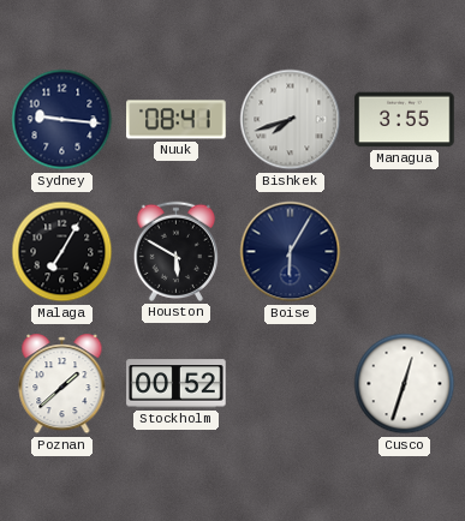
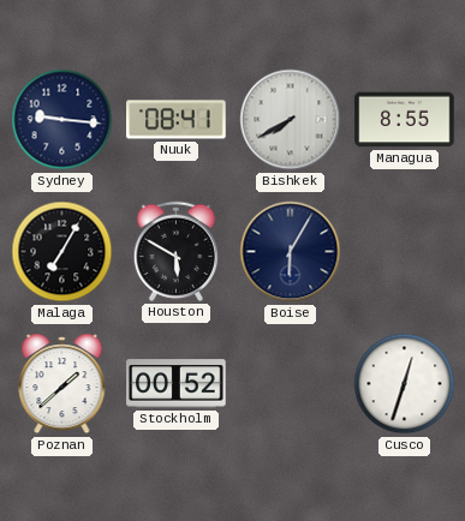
Bishkek: 7:42 -> 7:40
Managua: 3:55 -> 8:55
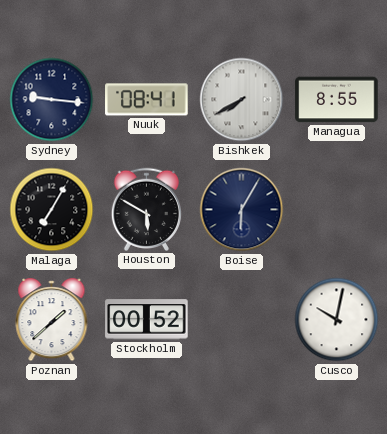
Cusco: 12:33 -> 10:02
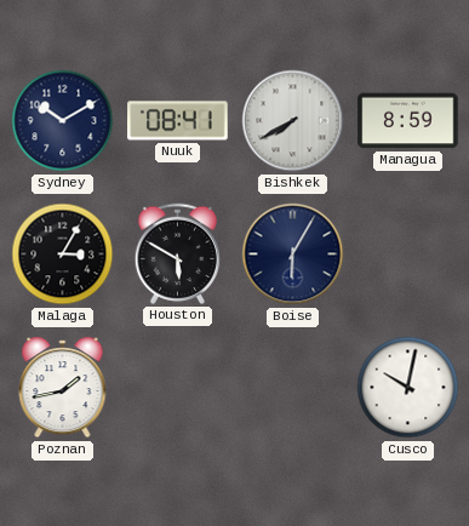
Sydney: 9:16 -> 10:10
Managua: 8:55 -> 8:59
Malaga: 7:05 -> 3:05
Poznan: 1:38 -> 1:43
Stockholm: 00:52 -> none
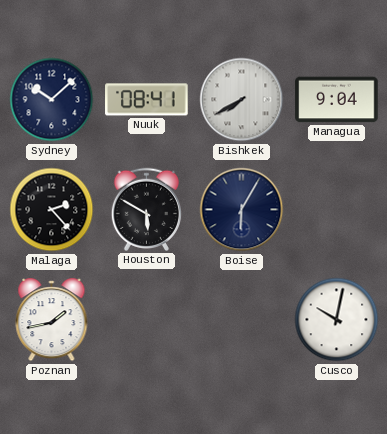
Sydney: 10:10 -> 10:08
Managua: 8:59 -> 9:04
Malaga: 3:05 -> 2:23
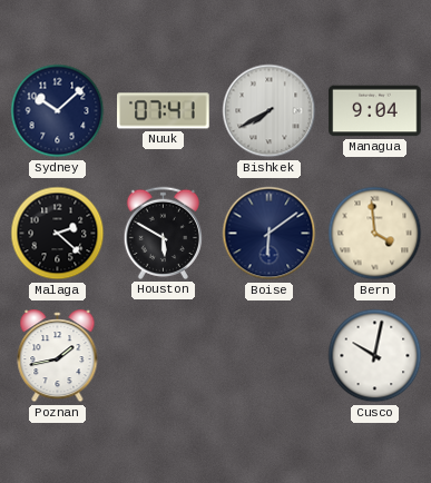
Nuuk: 08:41 -> 07:41
Malaga: 2:23 -> 2:22
Boise: 6:05 -> 6:09
Bern: none -> 3:59
